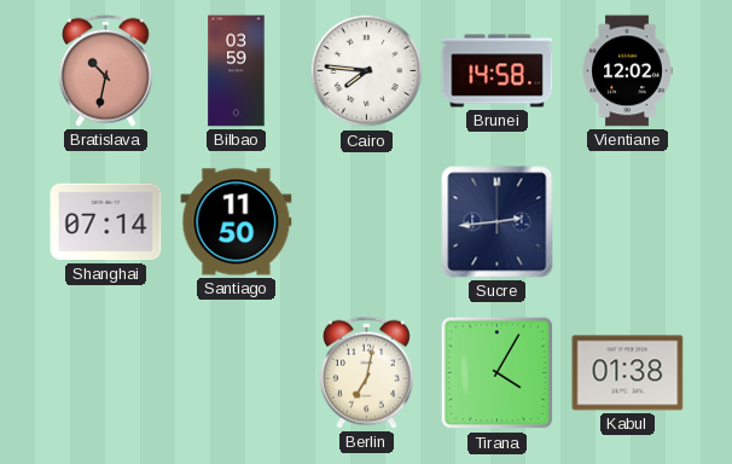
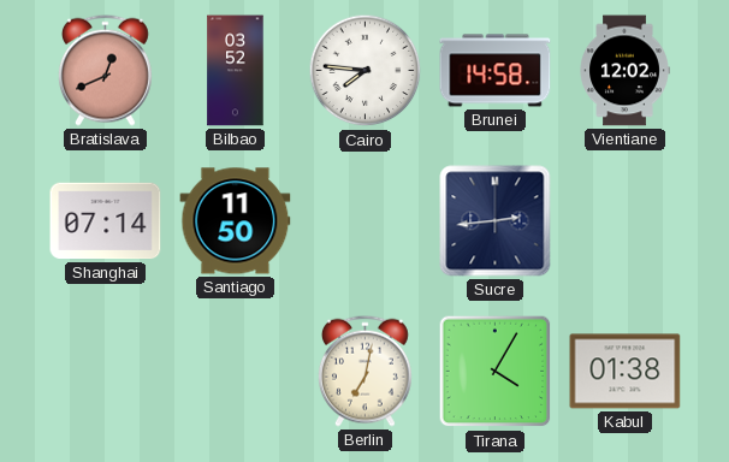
Bratislava: 10:32 -> 12:41
Bilbao: 03:59 -> 03:52
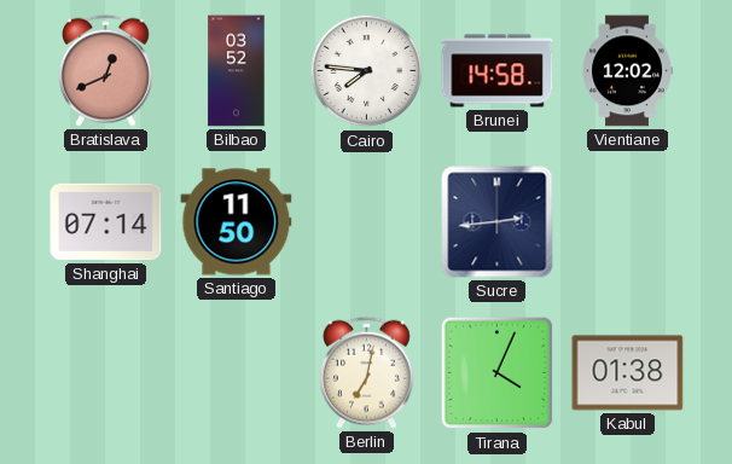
Tirana: 4:05 -> 4:04
